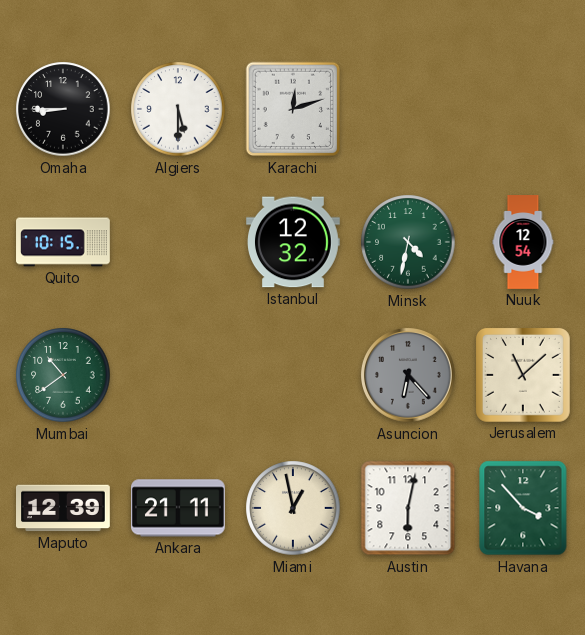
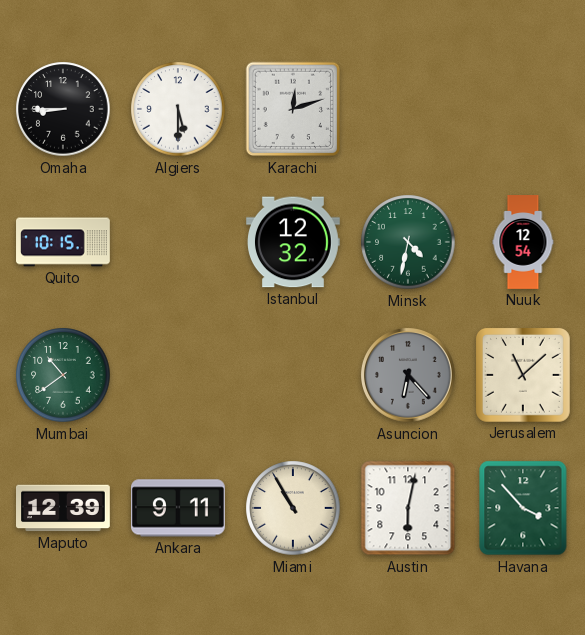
Ankara: 21:11 -> 9:11
Miami: 12:58 -> 10:55
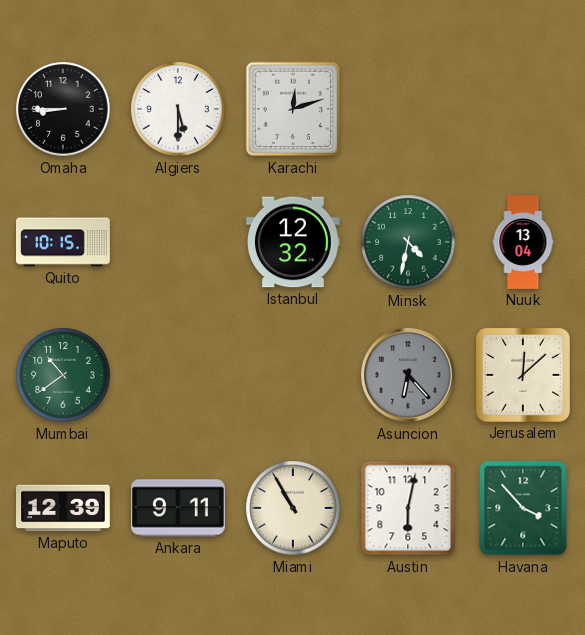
Nuuk: 12:54 -> 13:04
Jerusalem: 11:08 -> 12:08
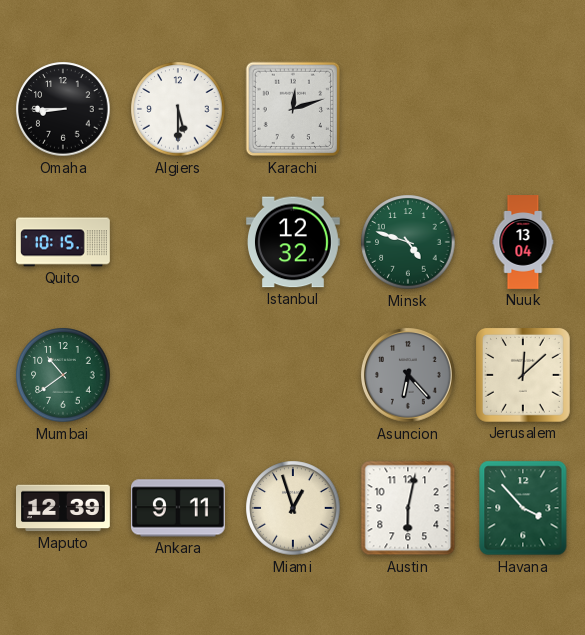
Minsk: 4:32 -> 4:48
Miami: 10:55 -> 12:57
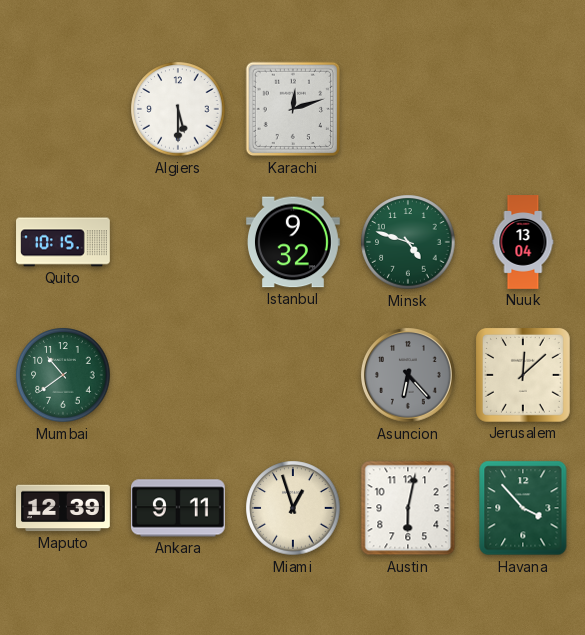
Omaha: 8:45 -> none
Istanbul: 12:32 -> 9:32
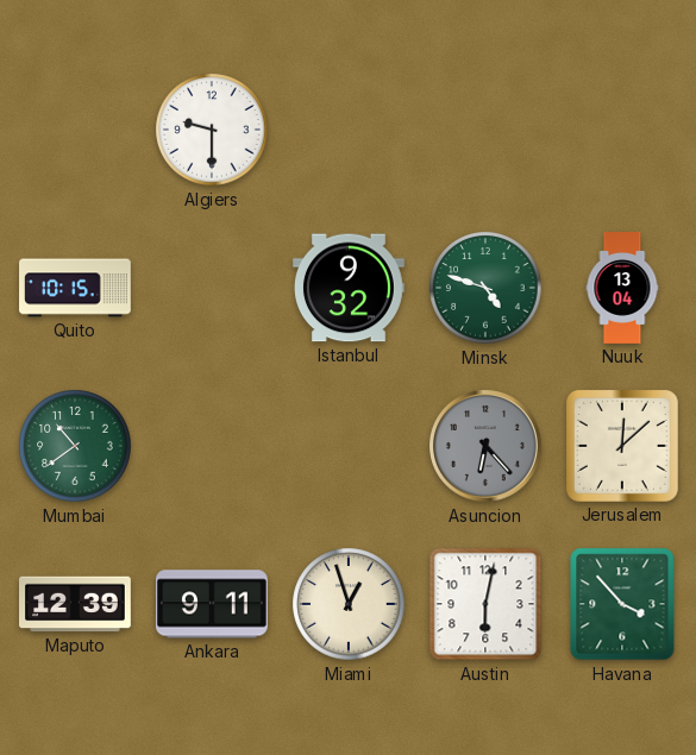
Algiers: 5:30 -> 9:30
Karachi: 12:12 -> none
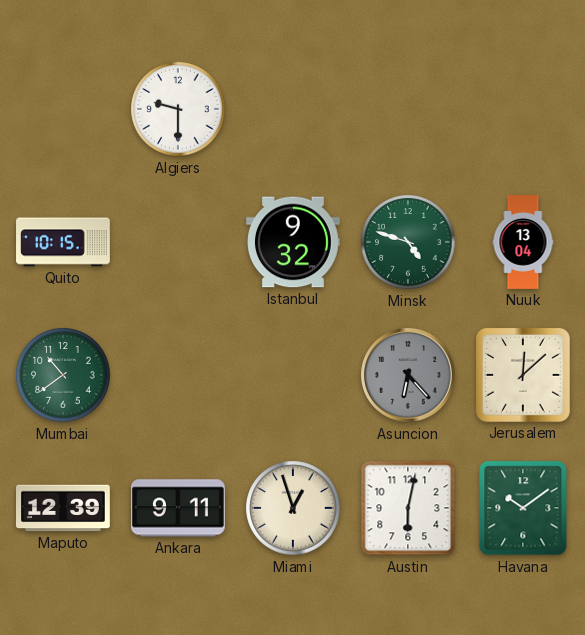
Havana: 3:53 -> 10:09
